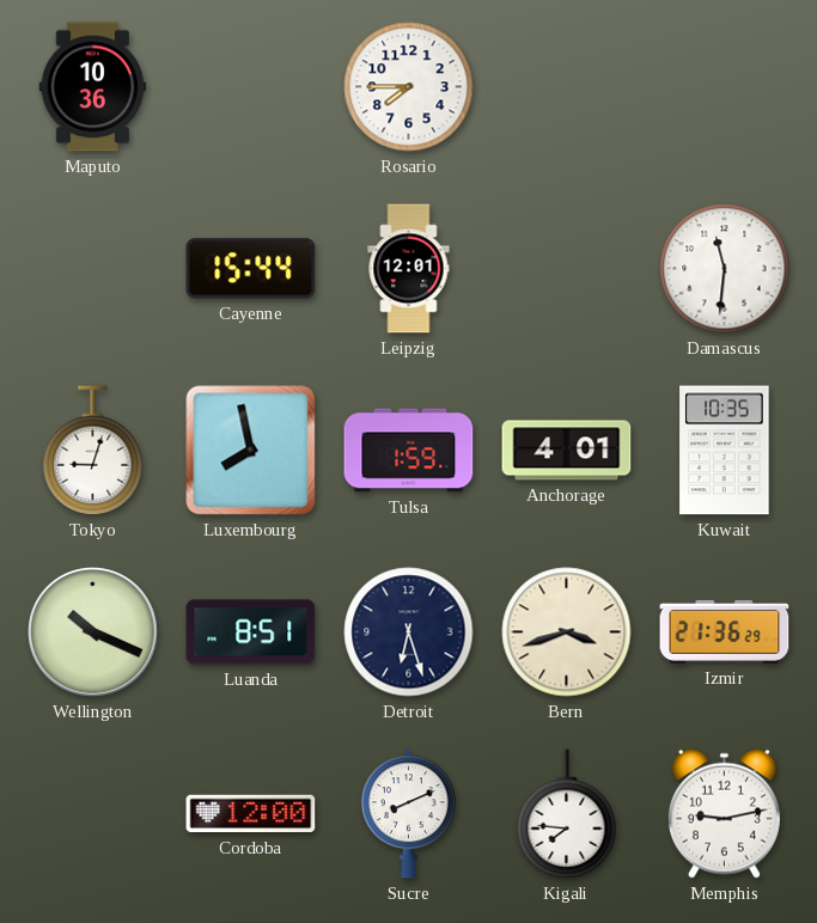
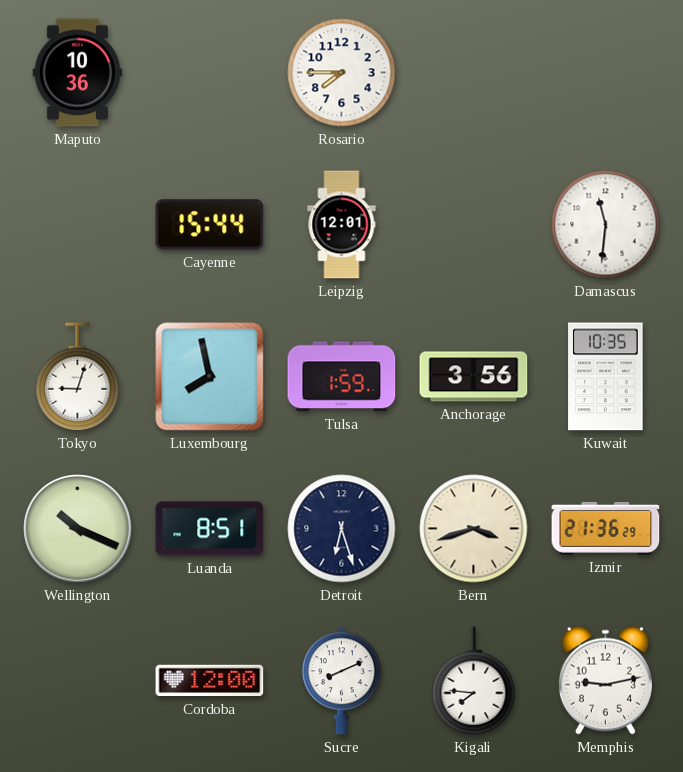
Anchorage: 4:01 -> 3:56
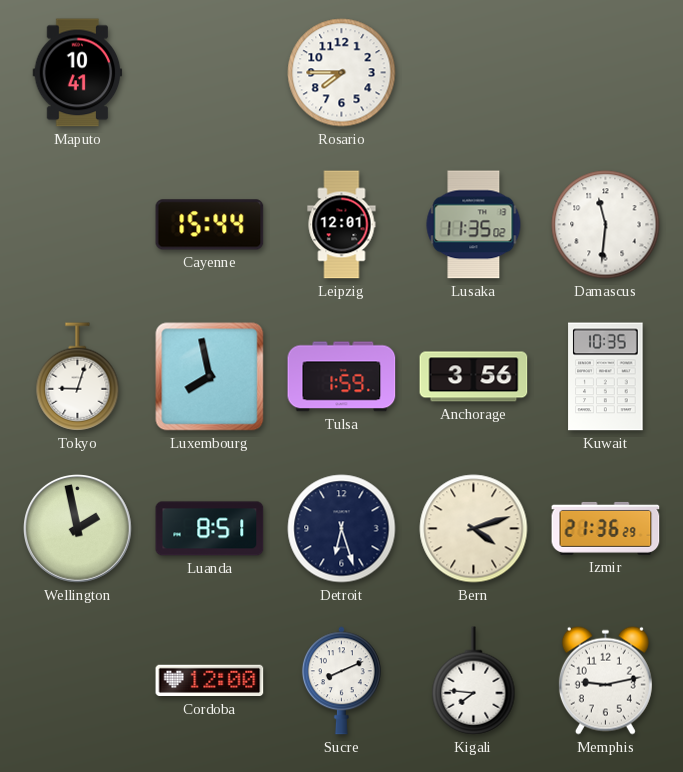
Maputo: 10:36 -> 10:41
Lusaka: none -> 11:35
Wellington: 10:19 -> 1:58
Bern: 3:42 -> 4:12
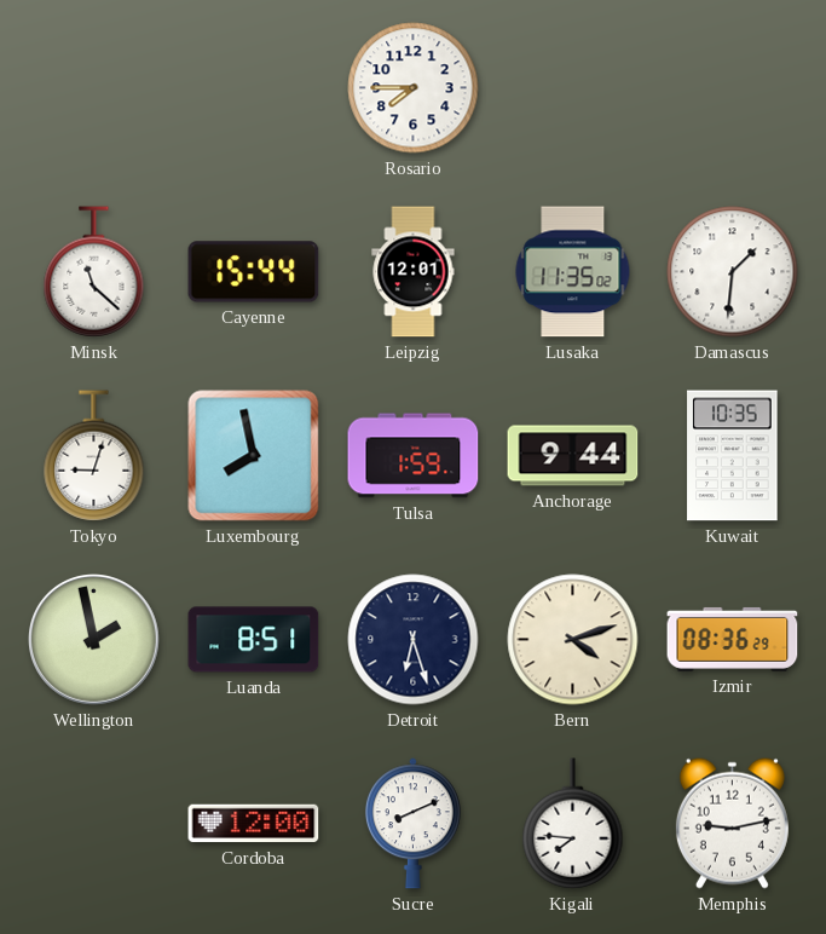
Maputo: 10:41 -> none
Minsk: none -> 11:22
Damascus: 11:31 -> 1:31
Anchorage: 3:56 -> 9:44
Izmir: 21:36 -> 08:36
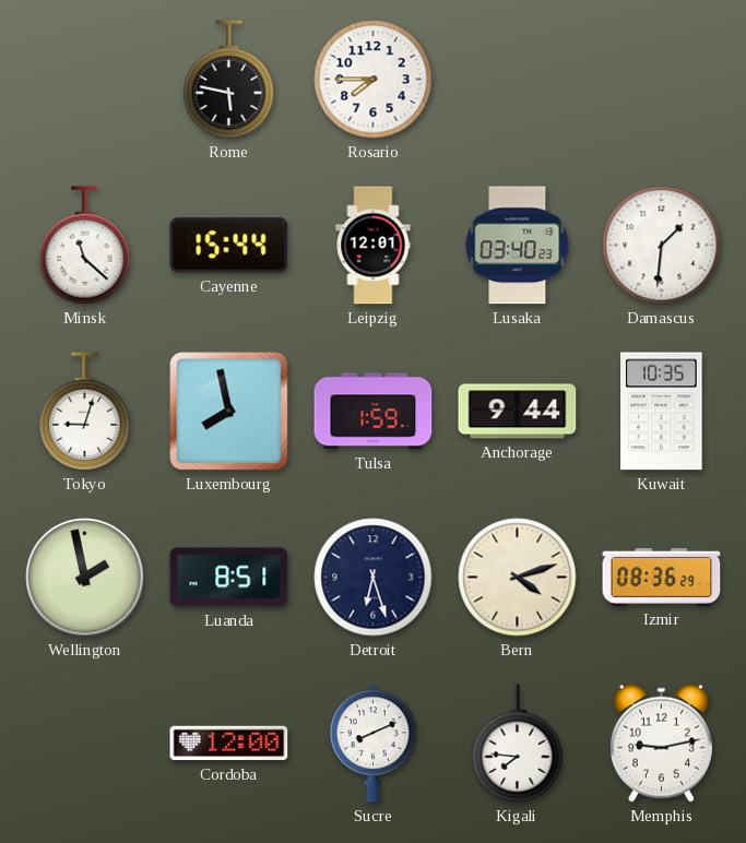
Rome: none -> 5:47
Lusaka: 11:35 -> 03:40
